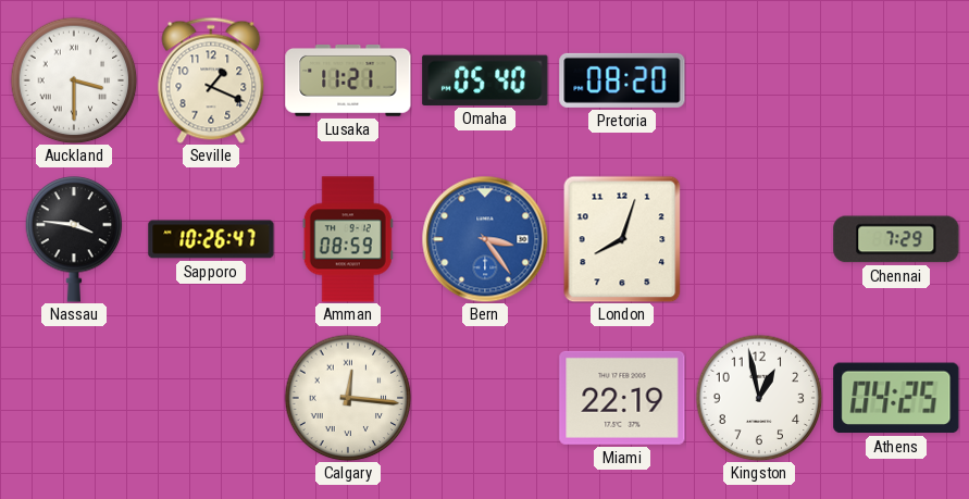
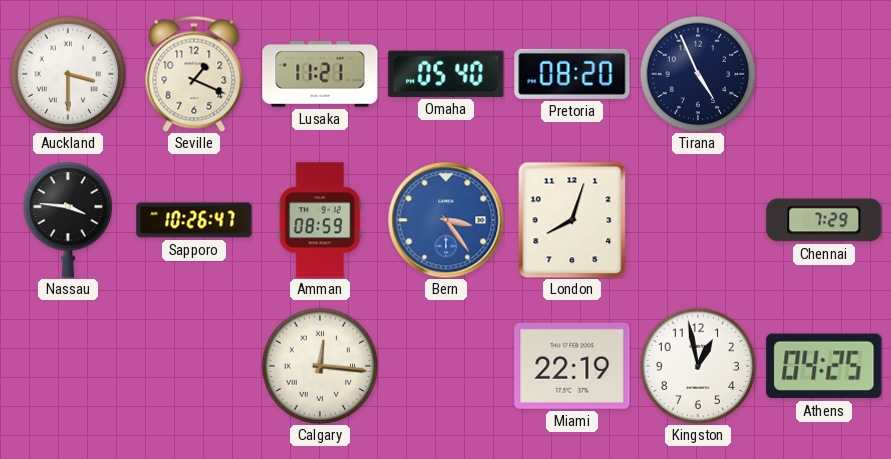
Tirana: none -> 4:56
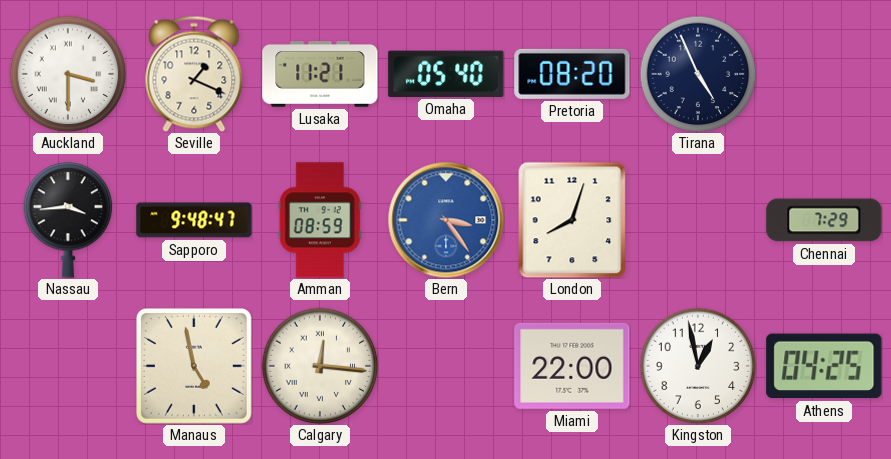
Nassau: 3:46 -> 3:44
Sapporo: 10:26 -> 9:48
Manaus: none -> 4:58
Miami: 22:19 -> 22:00
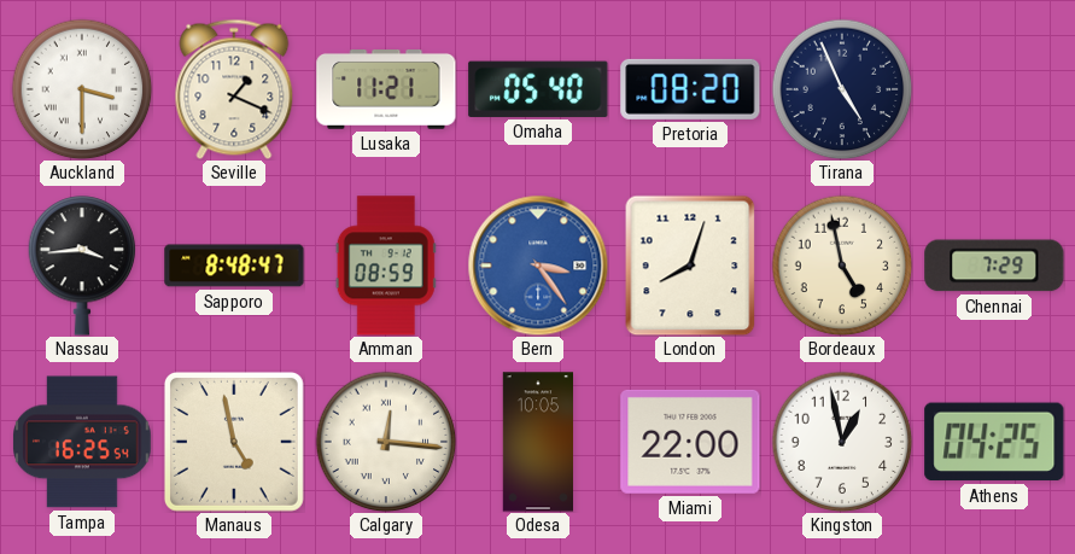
Sapporo: 9:48 -> 8:48
Bordeaux: none -> 4:58
Tampa: none -> 16:25
Odesa: none -> 10:05
